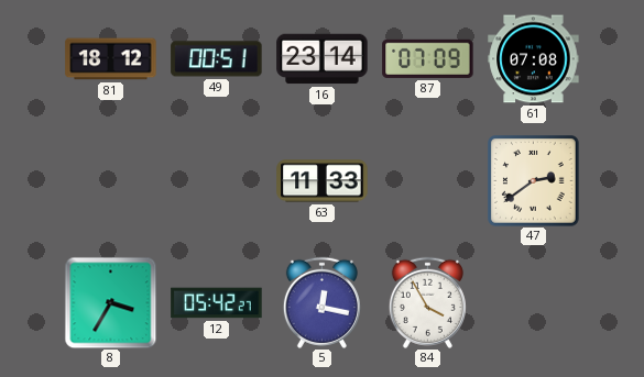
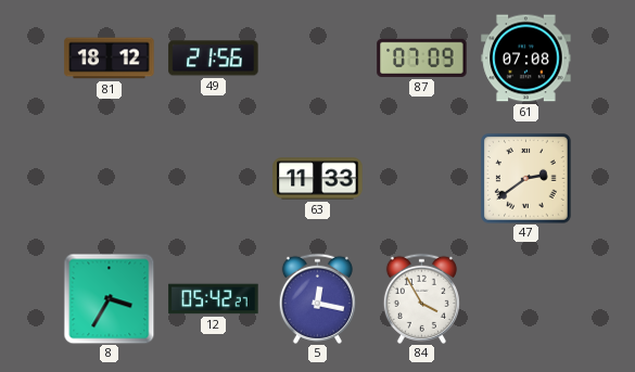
49: 00:51 -> 21:56
16: 23:14 -> none
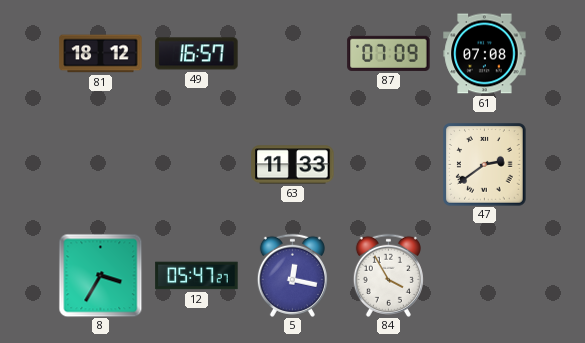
49: 21:56 -> 16:57
12: 05:42 -> 05:47
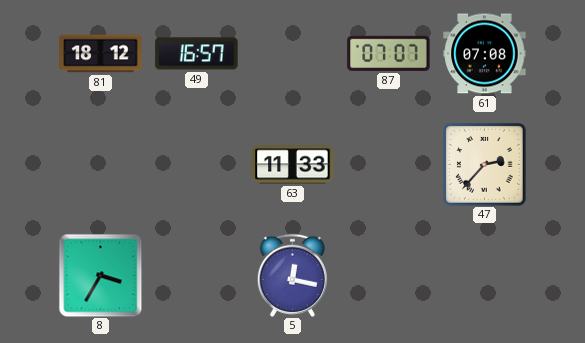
87: 07:09 -> 07:07
47: 2:39 -> 2:37
12: 05:47 -> none
84: 3:55 -> none
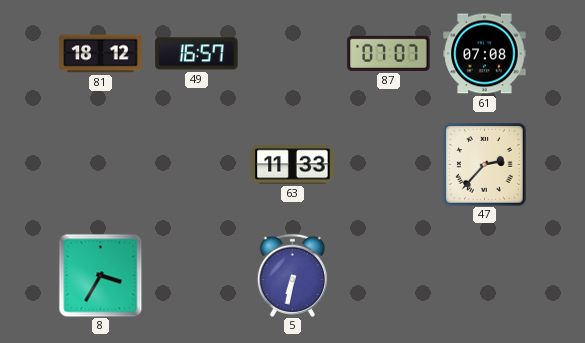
5: 12:17 -> 6:32
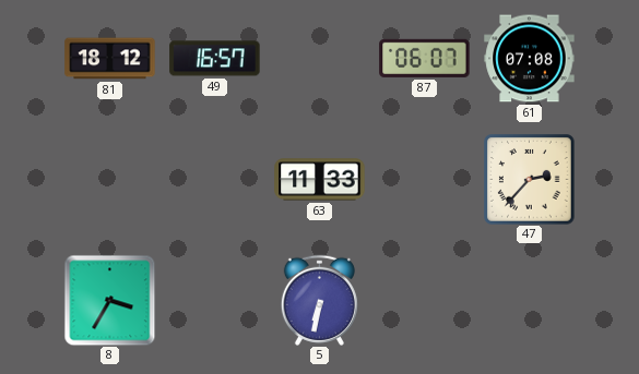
87: 07:07 -> 06:07
